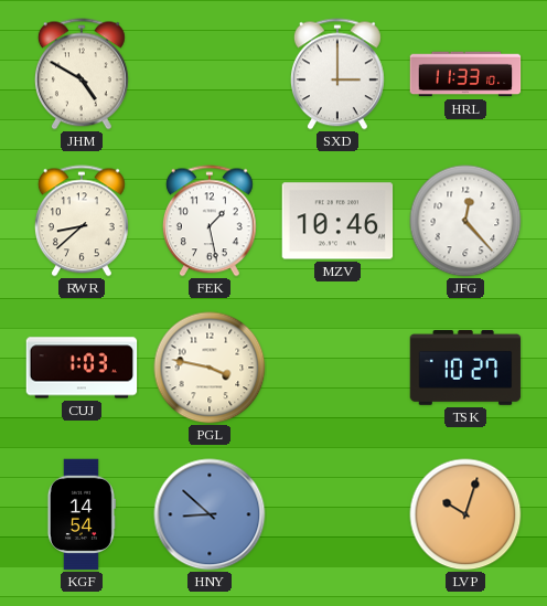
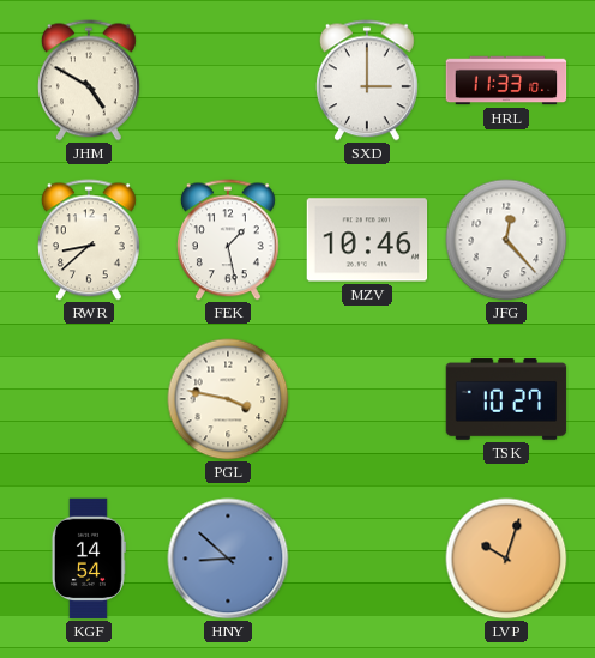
CUJ: 1:03 -> none
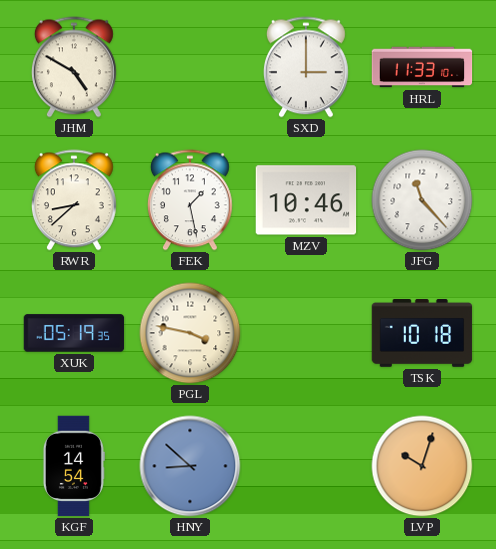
JFG: 12:23 -> 11:23
XUK: none -> 05:19
TSK: 10:27 -> 10:18
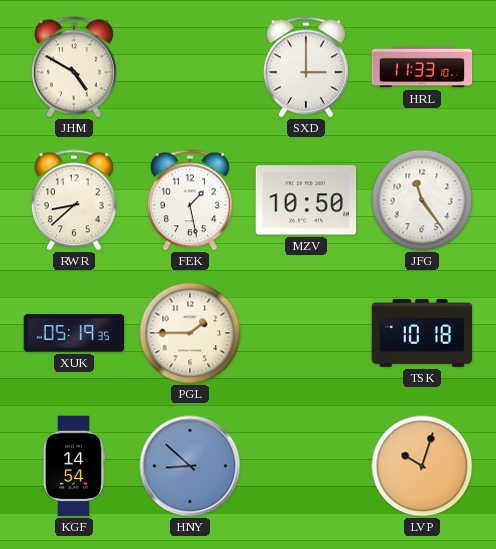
MZV: 10:46 -> 10:50
JFG: 11:23 -> 11:24
PGL: 3:47 -> 1:45
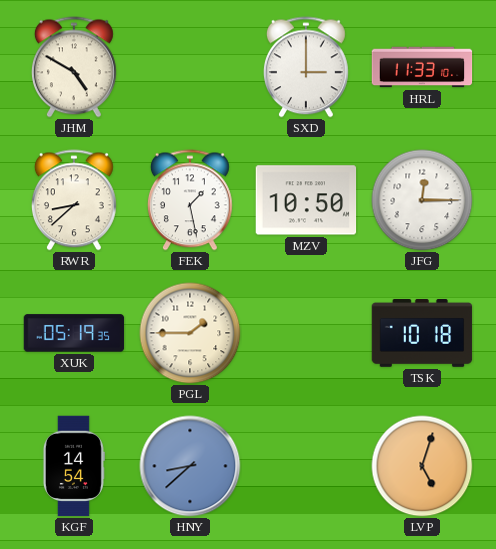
JFG: 11:24 -> 12:15
HNY: 8:52 -> 8:38
LVP: 10:03 -> 5:03
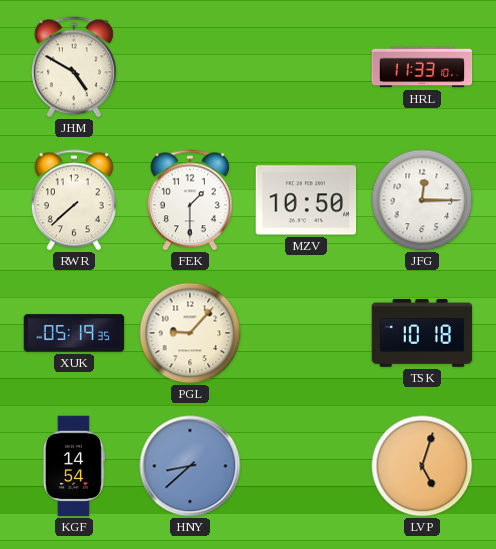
SXD: 3:00 -> none
RWR: 8:38 -> 7:38
FEK: 1:28 -> 1:30
PGL: 1:45 -> 9:07
